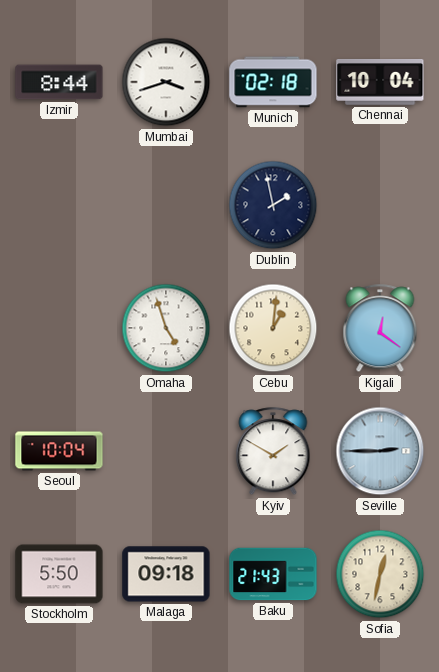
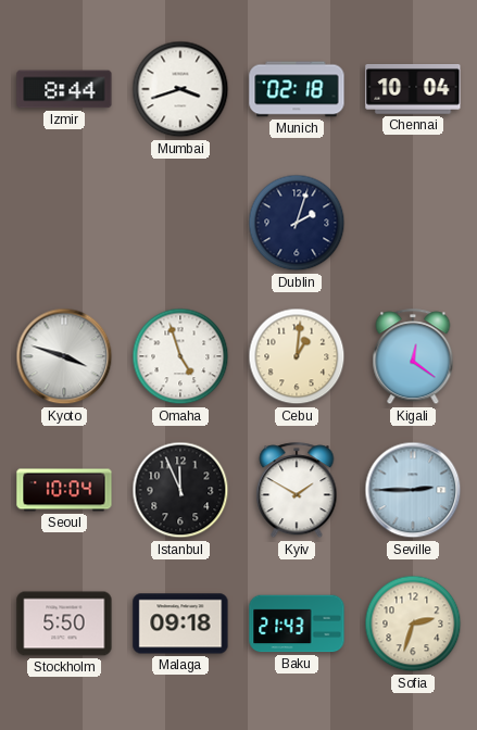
Dublin: 1:58 -> 2:03
Kyoto: none -> 3:48
Istanbul: none -> 11:56
Sofia: 12:32 -> 2:33
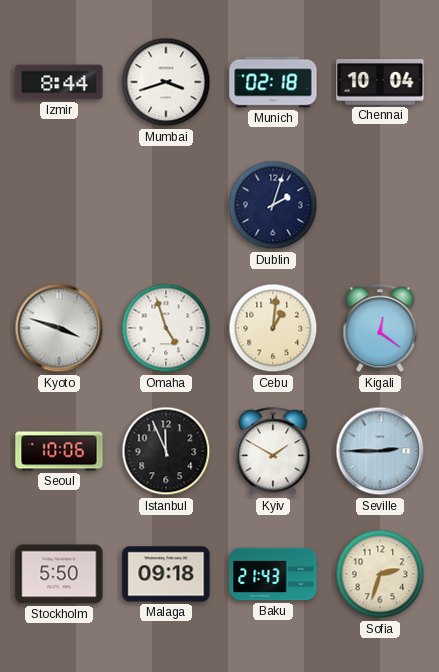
Seoul: 10:04 -> 10:06
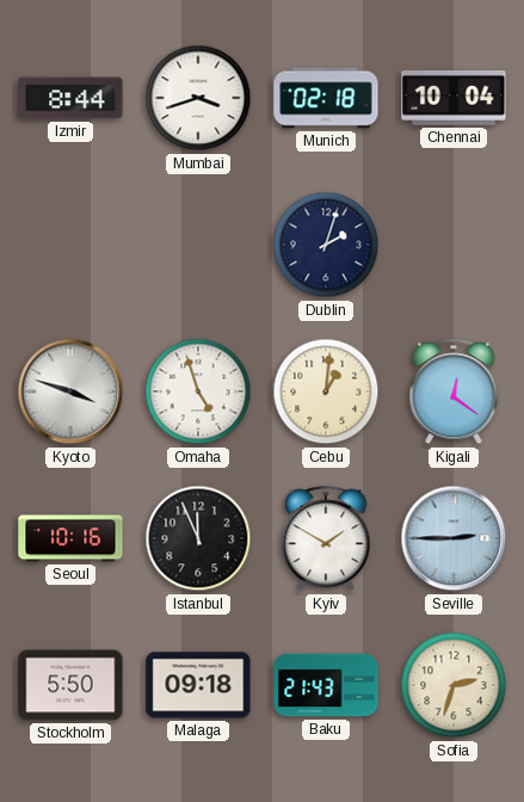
Seoul: 10:06 -> 10:16
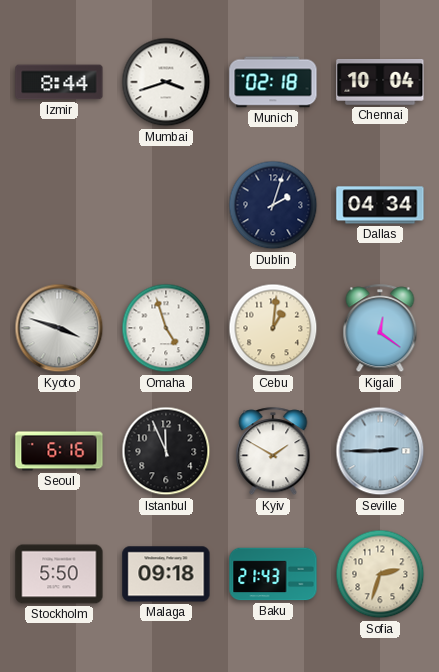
Dallas: none -> 04:34
Seoul: 10:16 -> 6:16
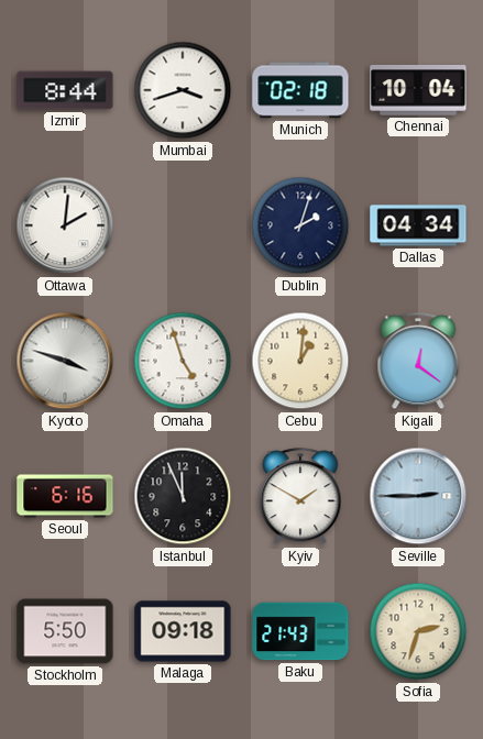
Ottawa: none -> 2:01
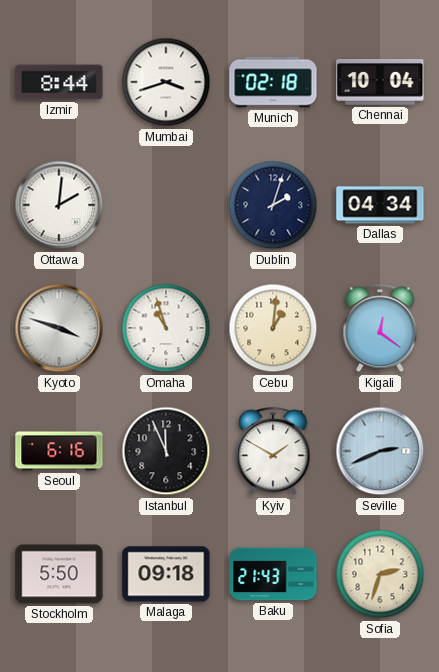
Omaha: 4:57 -> 10:57
Seville: 2:45 -> 2:41
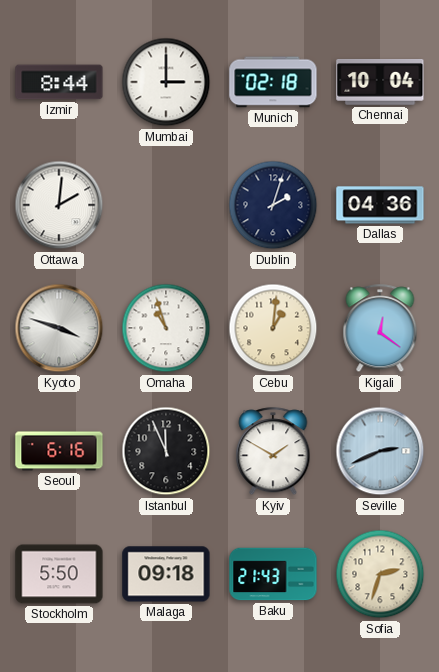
Mumbai: 3:42 -> 3:00
Dallas: 04:34 -> 04:36
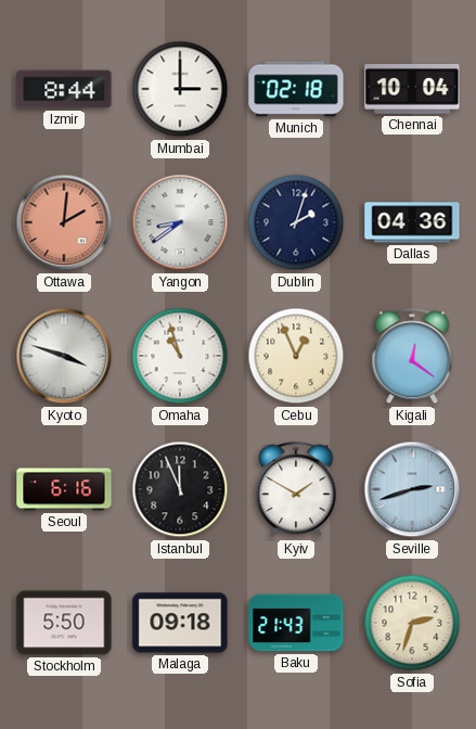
Ottawa dial: white -> salmon
Yangon: none -> 8:39
Cebu: 1:01 -> 12:56
Seville: 2:41 -> 2:42
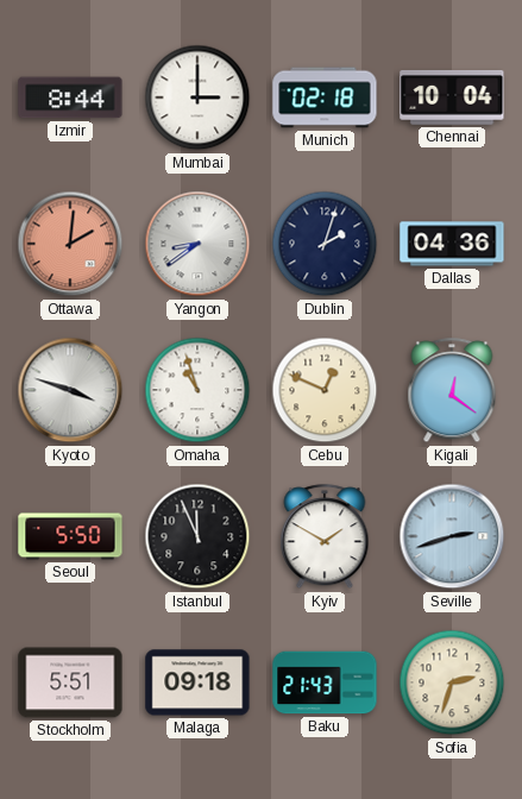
Cebu: 12:56 -> 12:49
Seoul: 6:16 -> 5:50
Stockholm: 5:50 -> 5:51
